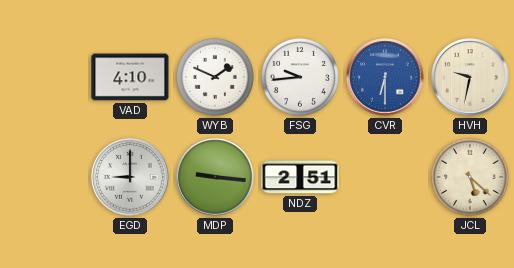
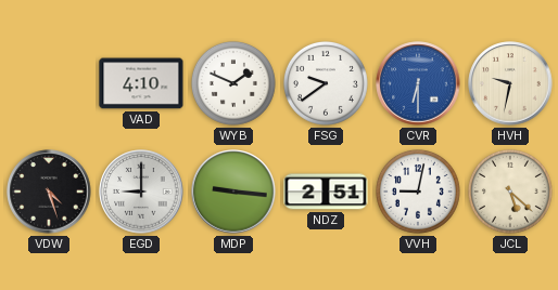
FSG: 9:44 -> 9:39
VDW: none -> 4:27
VVH: none -> 9:02
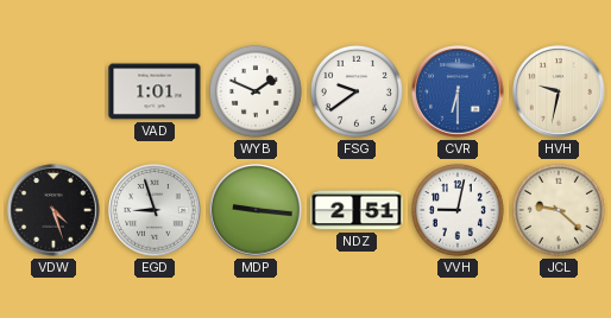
VAD: 4:10 -> 1:01
EGD: 9:00 -> 8:57
JCL: 5:22 -> 9:22
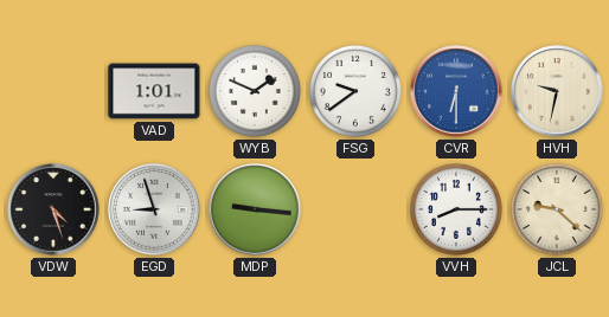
NDZ: 2:51 -> none
VVH: 9:02 -> 8:15
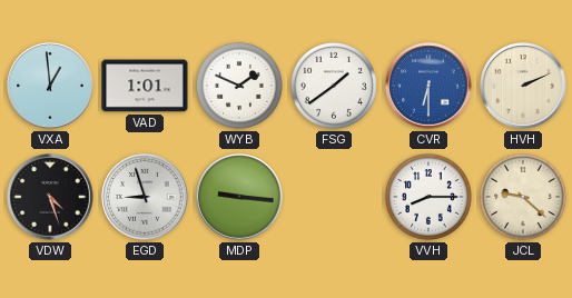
VXA: none -> 12:59
FSG: 9:39 -> 1:39
HVH: 9:32 -> 2:11
